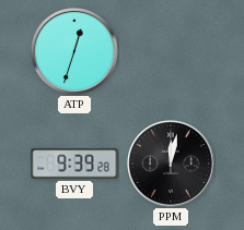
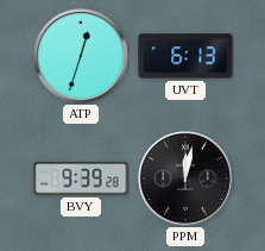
UVT: none -> 6:13
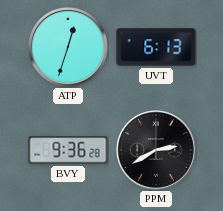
BVY: 9:39 -> 9:36
PPM: 12:02 -> 2:40
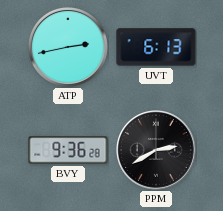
ATP: 12:33 -> 2:43
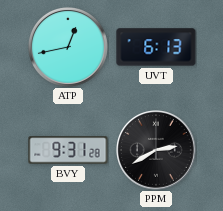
ATP: 2:43 -> 12:43
BVY: 9:36 -> 9:31
